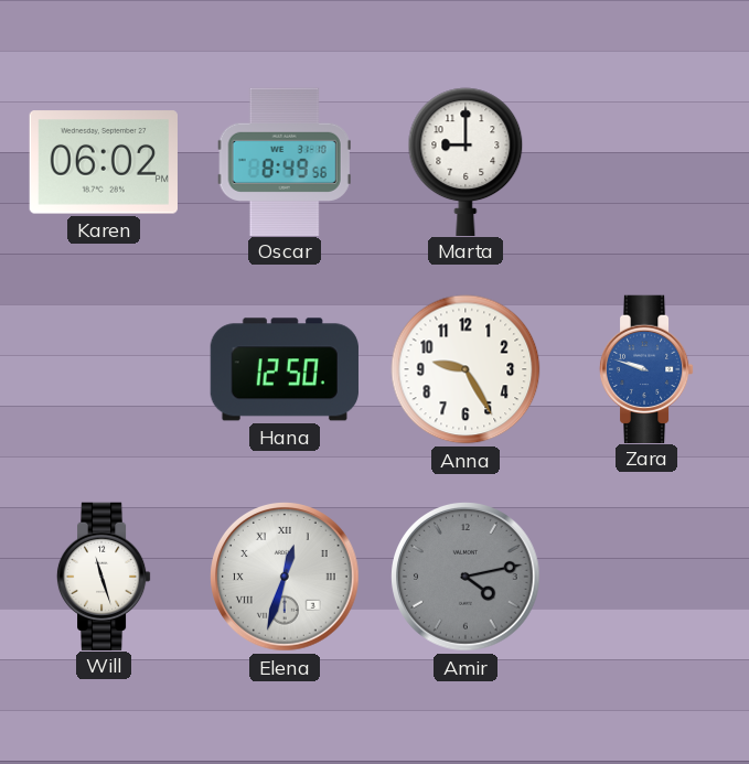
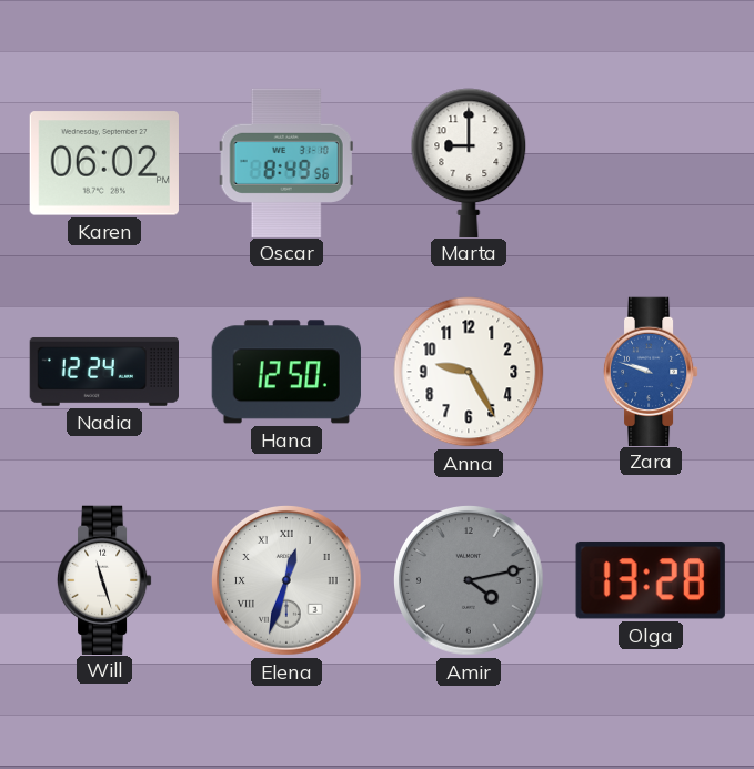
Nadia: none -> 12:24
Olga: none -> 13:28
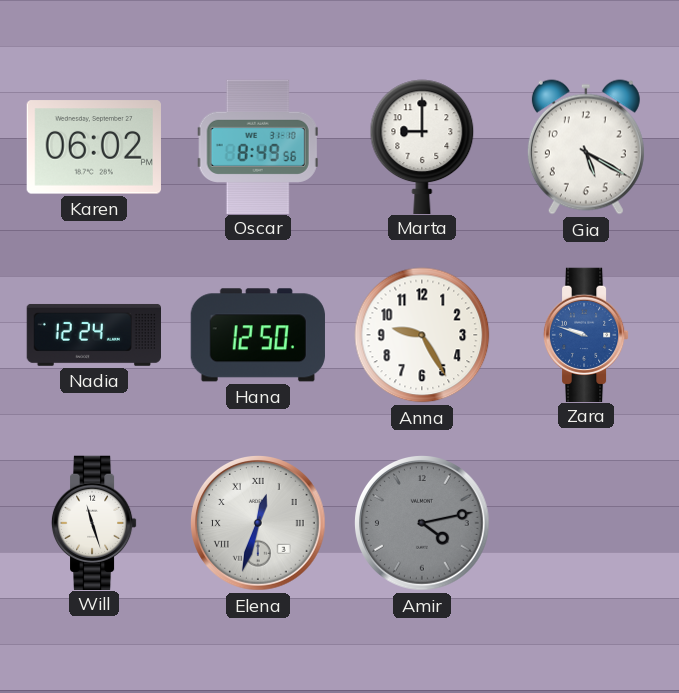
Gia: none -> 5:20
Olga: 13:28 -> none
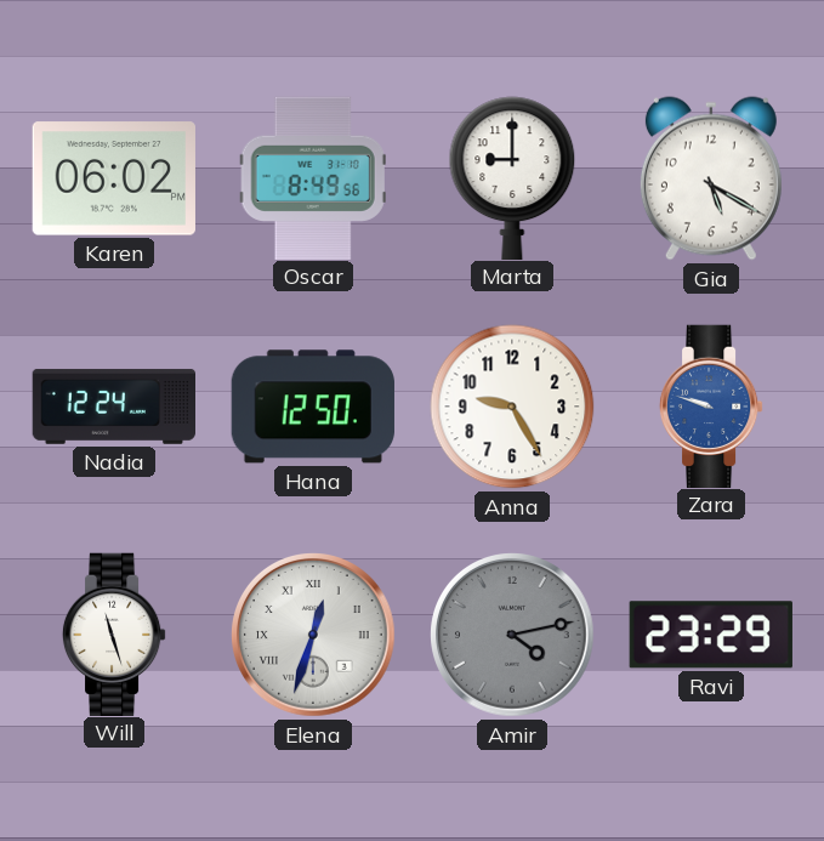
Ravi: none -> 23:29
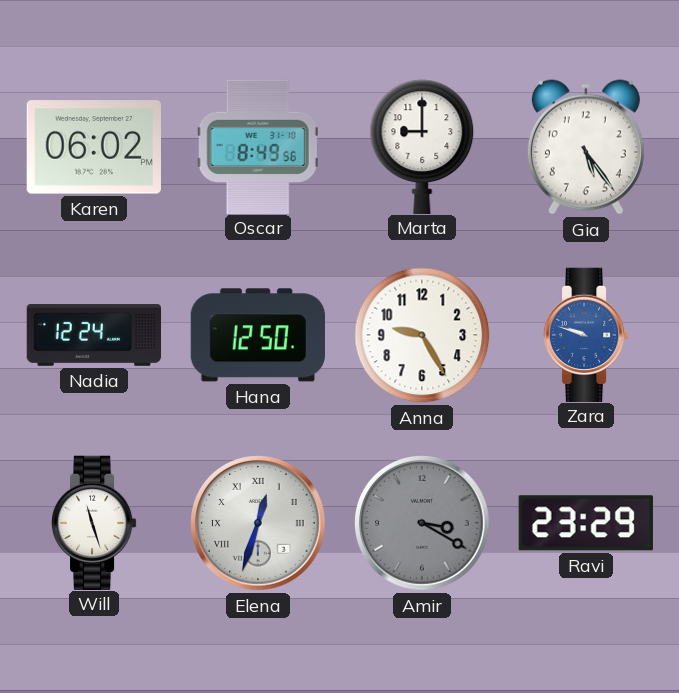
Gia: 5:20 -> 5:24
Amir: 4:13 -> 3:20
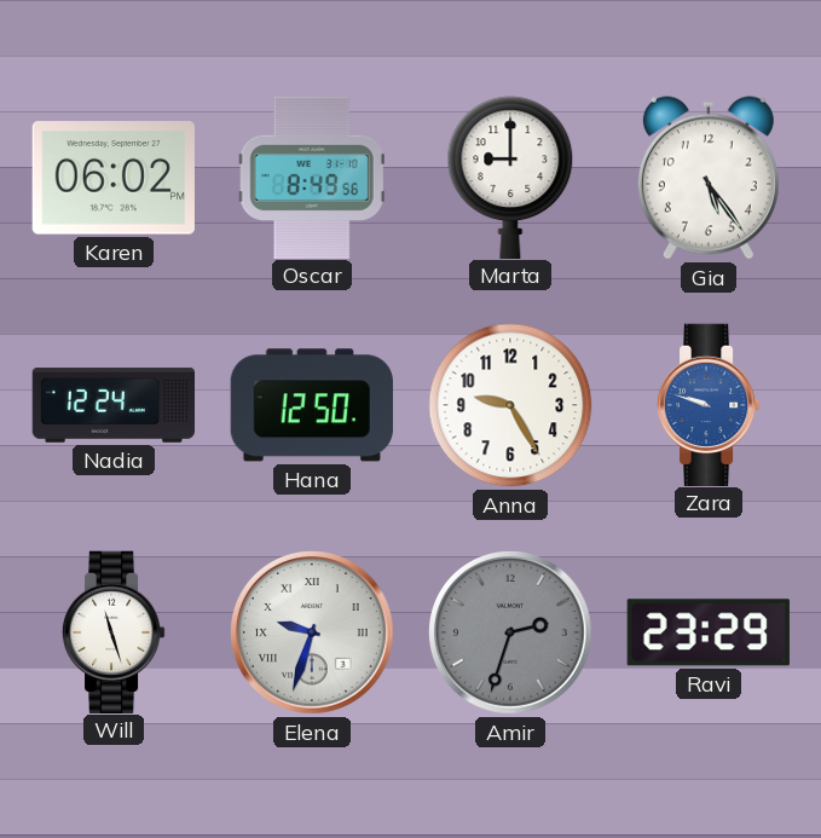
Elena: 12:33 -> 9:33
Amir: 3:20 -> 2:33
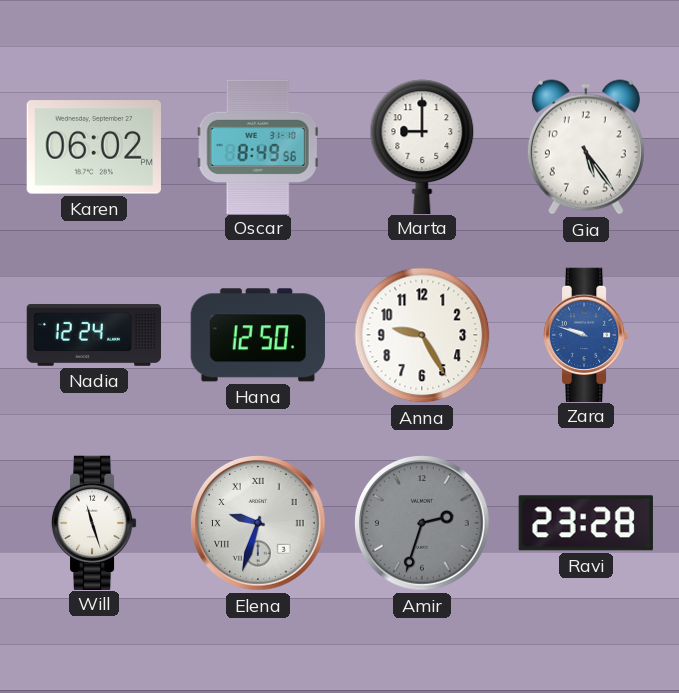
Ravi: 23:29 -> 23:28
